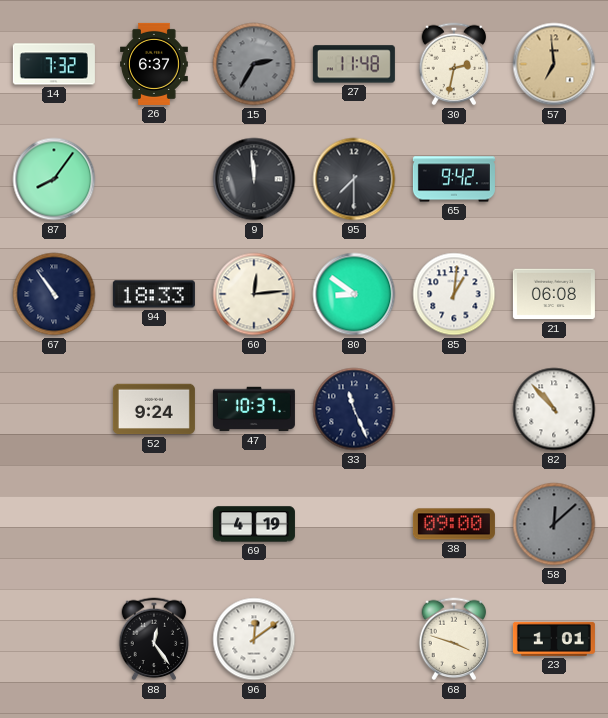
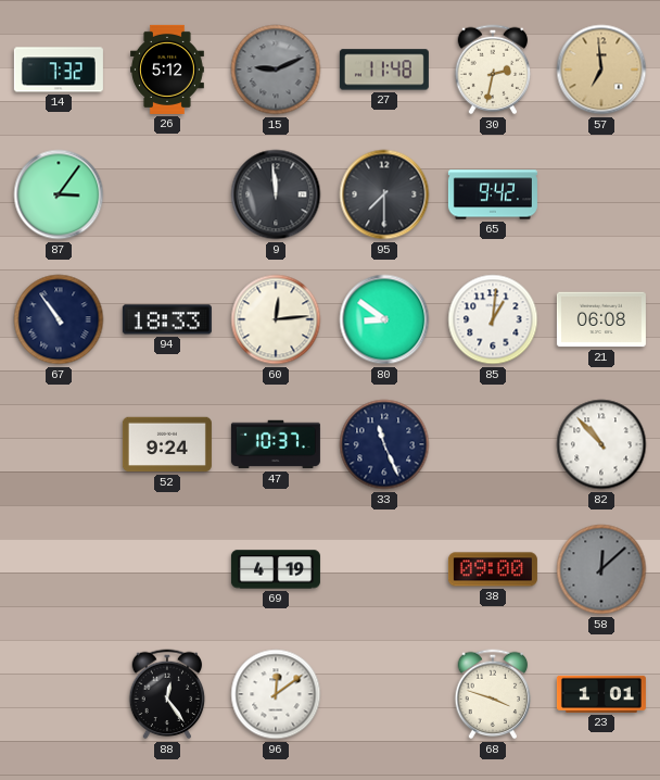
26: 6:37 -> 5:12
15: 2:35 -> 9:11
87: 8:06 -> 3:06
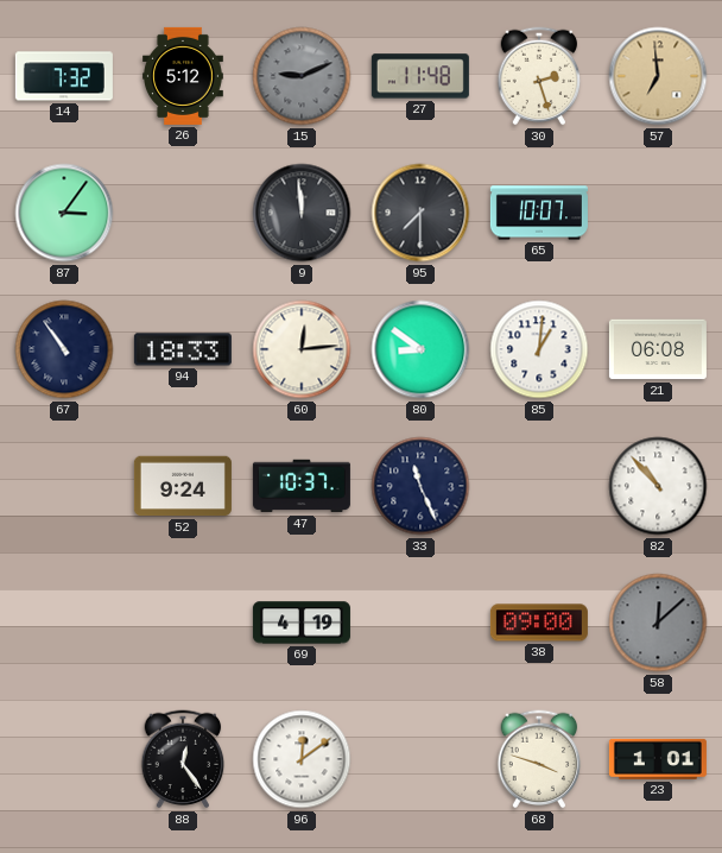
30: 2:32 -> 2:27
65: 9:42 -> 10:07
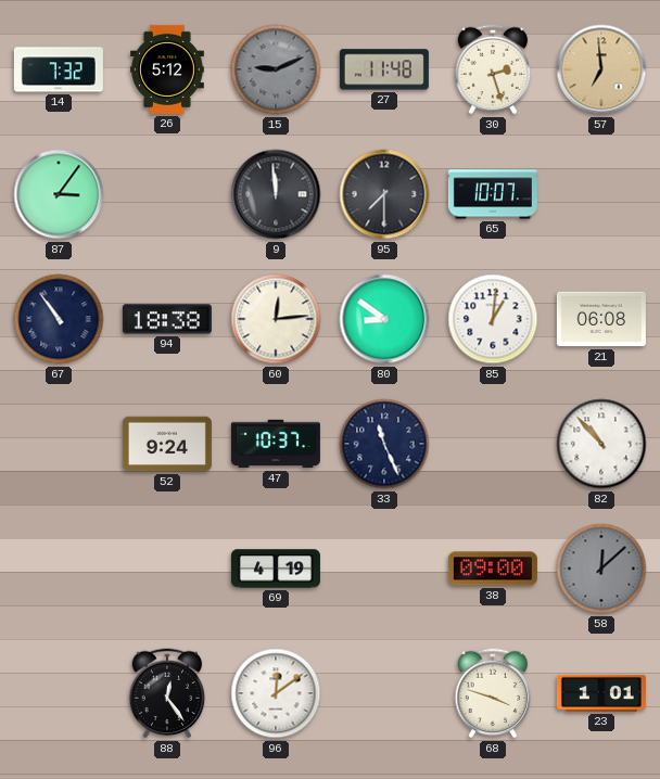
94: 18:33 -> 18:38
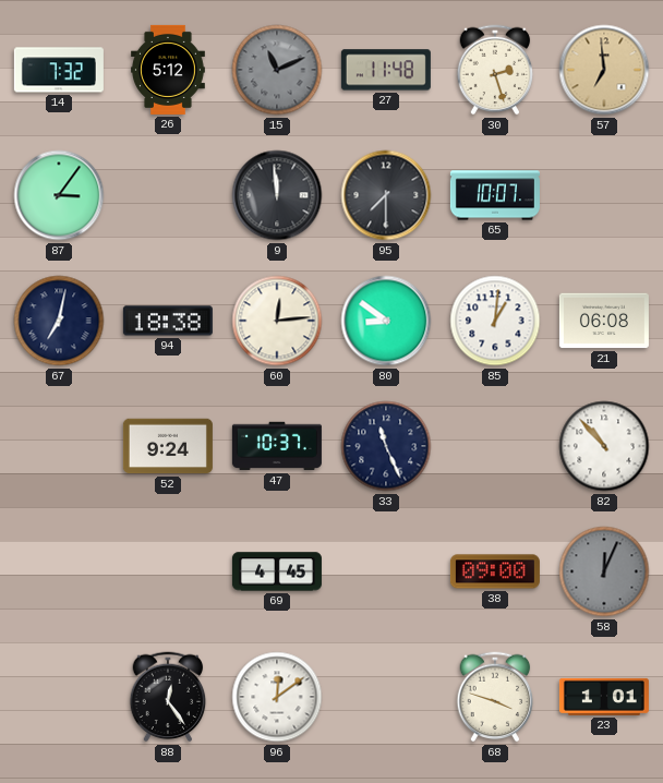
15: 9:11 -> 11:11
67: 10:54 -> 7:02
69: 4:19 -> 4:45
58: 12:08 -> 12:04
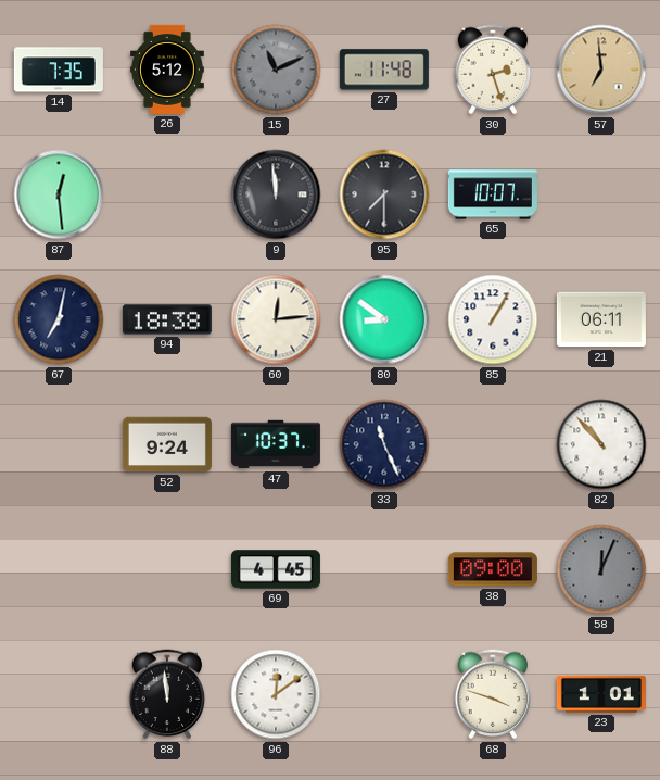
14: 7:32 -> 7:35
87: 3:06 -> 12:29
85: 1:01 -> 1:05
21: 06:08 -> 06:11
88: 12:24 -> 11:59
